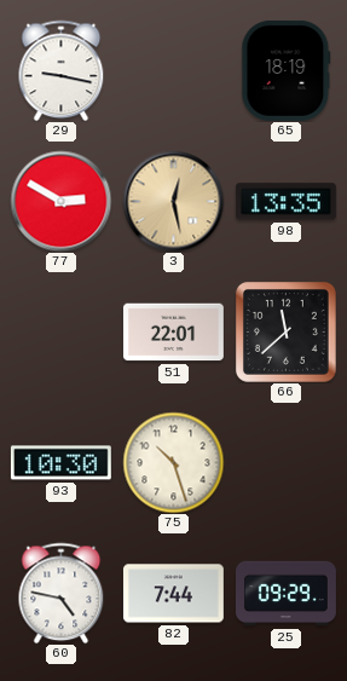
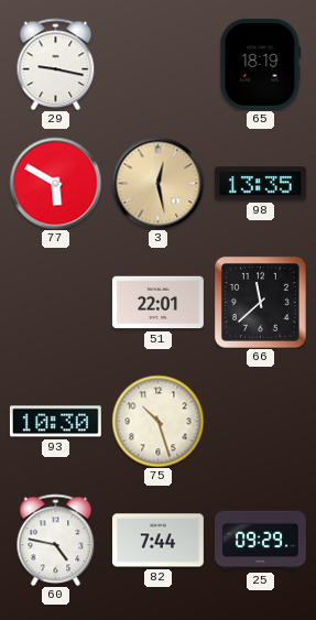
77: 2:50 -> 5:50
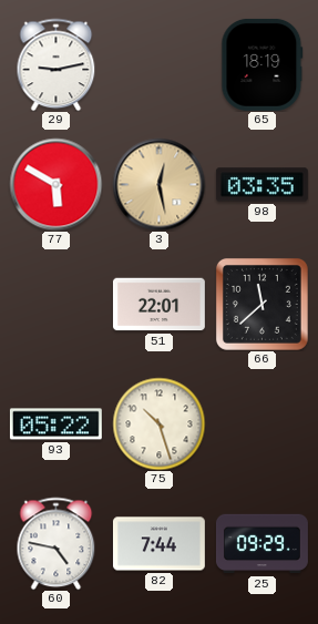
29: 9:17 -> 9:13
98: 13:35 -> 03:35
93: 10:30 -> 05:22
